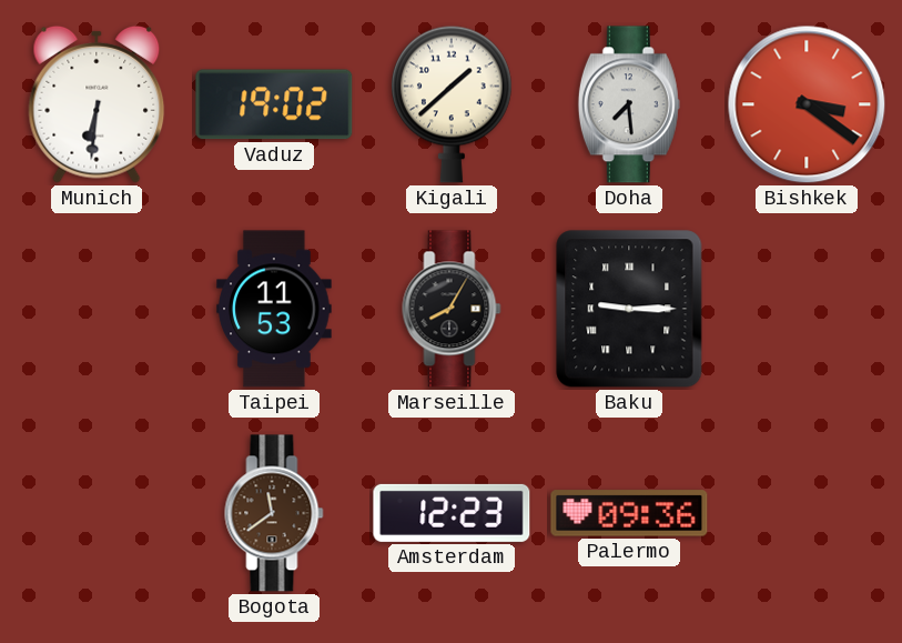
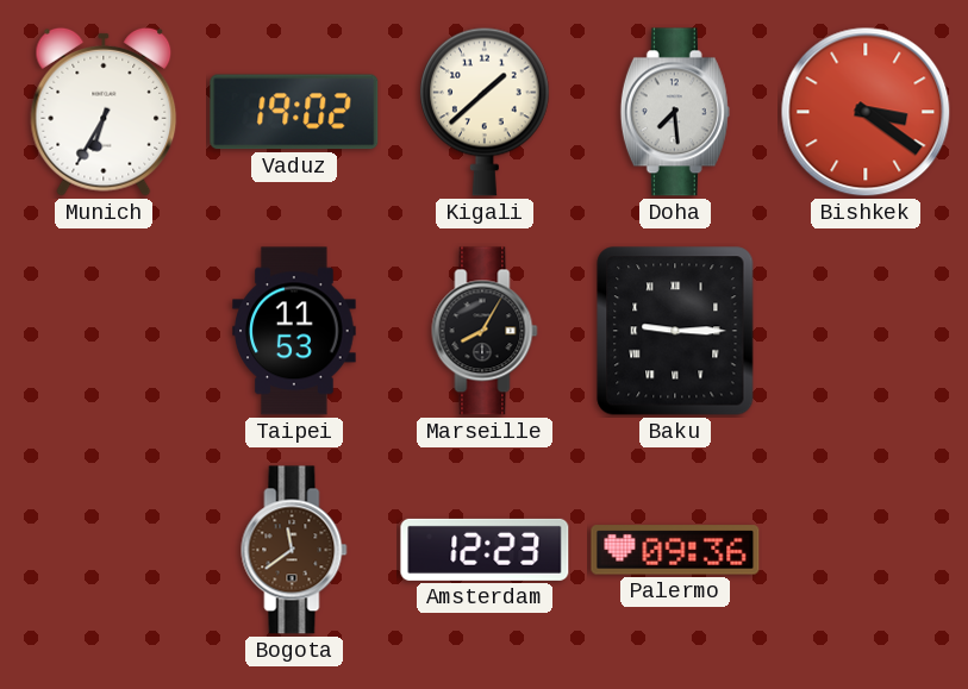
Munich: 6:31 -> 6:35
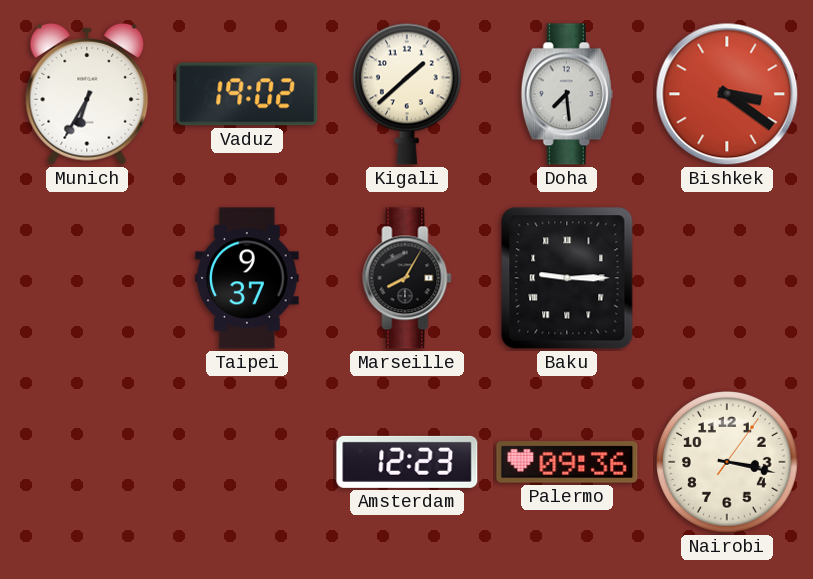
Taipei: 11:53 -> 9:37
Bogota: 11:39 -> none
Nairobi: none -> 3:17
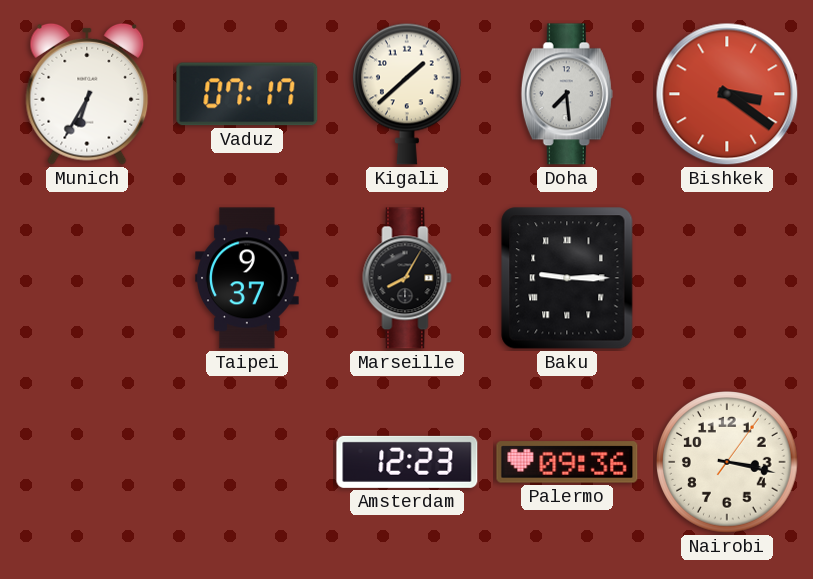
Vaduz: 19:02 -> 07:17
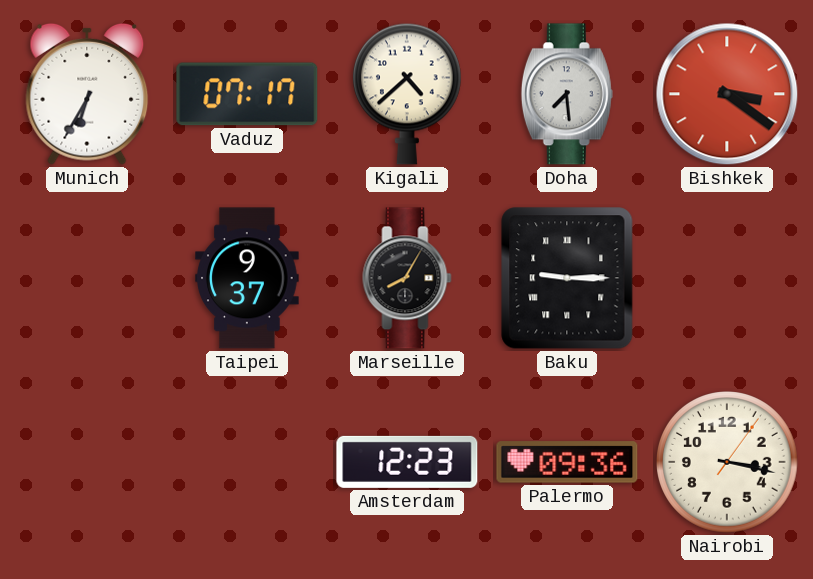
Kigali: 1:38 -> 4:38
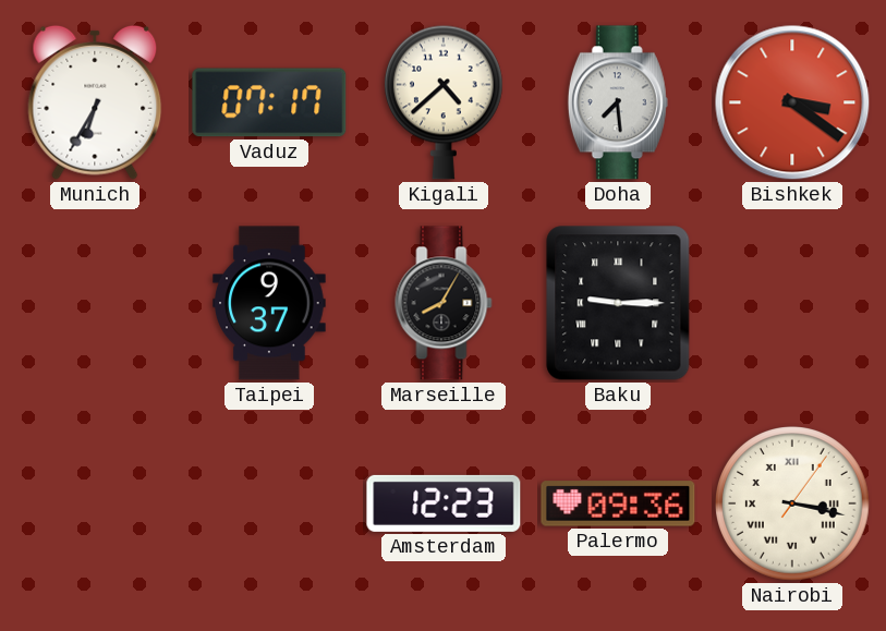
Nairobi numerals: Arabic -> Roman
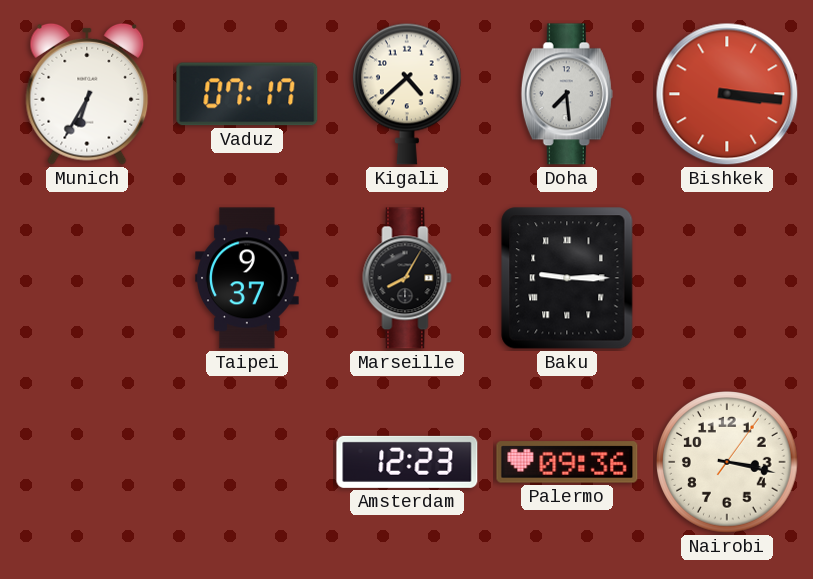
Bishkek: 3:21 -> 3:16
Nairobi numerals: Roman -> Arabic
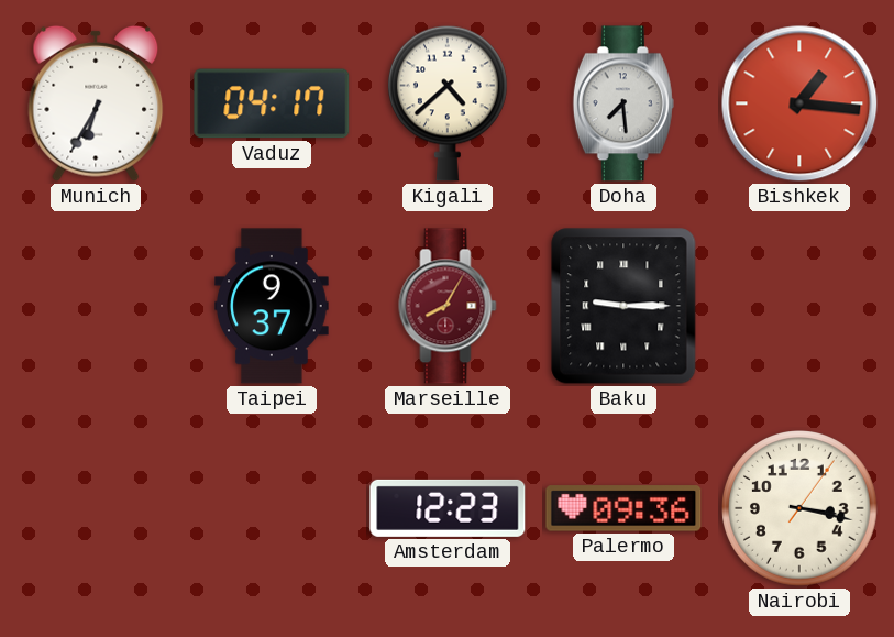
Vaduz: 07:17 -> 04:17
Bishkek: 3:16 -> 1:16
Marseille dial: black -> burgundy
